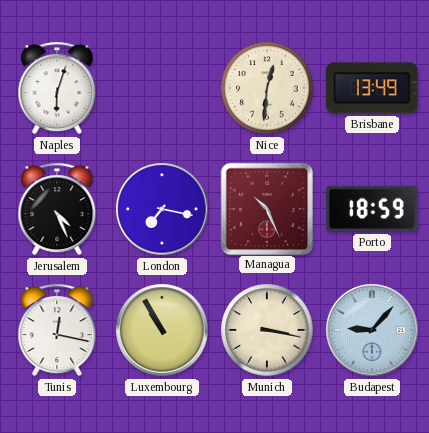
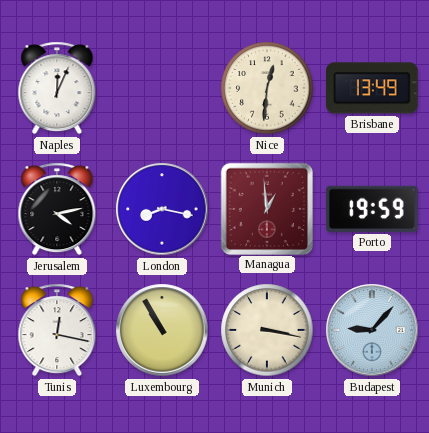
Naples: 6:03 -> 12:04
Jerusalem: 4:26 -> 4:13
London: 7:17 -> 8:17
Managua: 10:26 -> 12:59
Porto: 18:59 -> 19:59
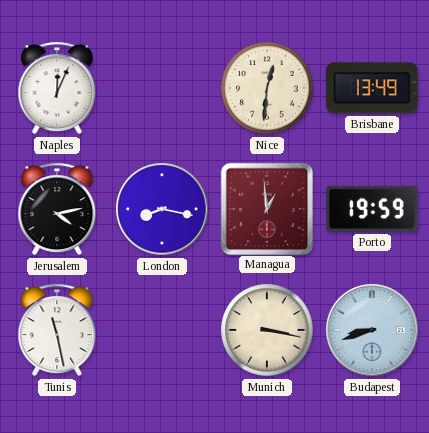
Tunis: 12:17 -> 11:28
Luxembourg: 10:55 -> none
Budapest: 9:07 -> 8:42
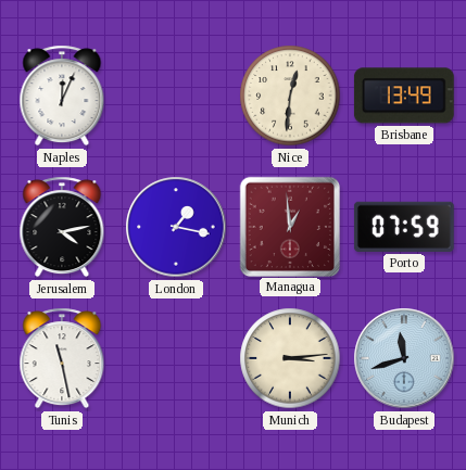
London: 8:17 -> 1:17
Porto: 19:59 -> 07:59
Munich: 3:17 -> 3:14
Budapest: 8:42 -> 11:42
